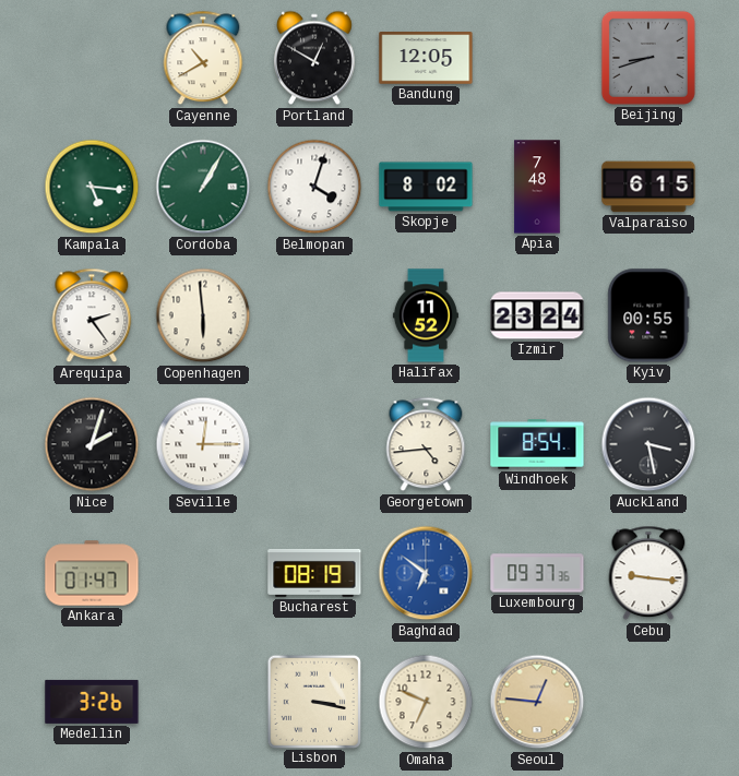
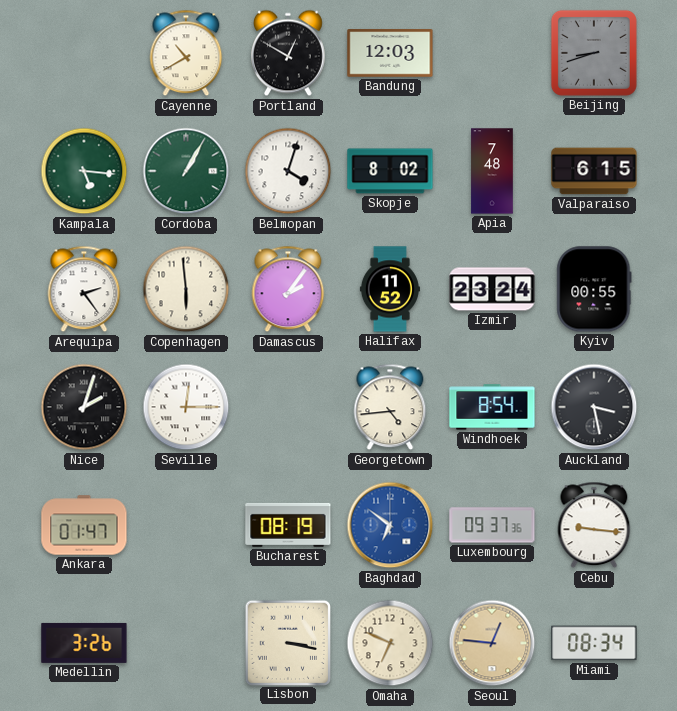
Bandung: 12:05 -> 12:03
Damascus: none -> 2:06
Miami: none -> 08:34
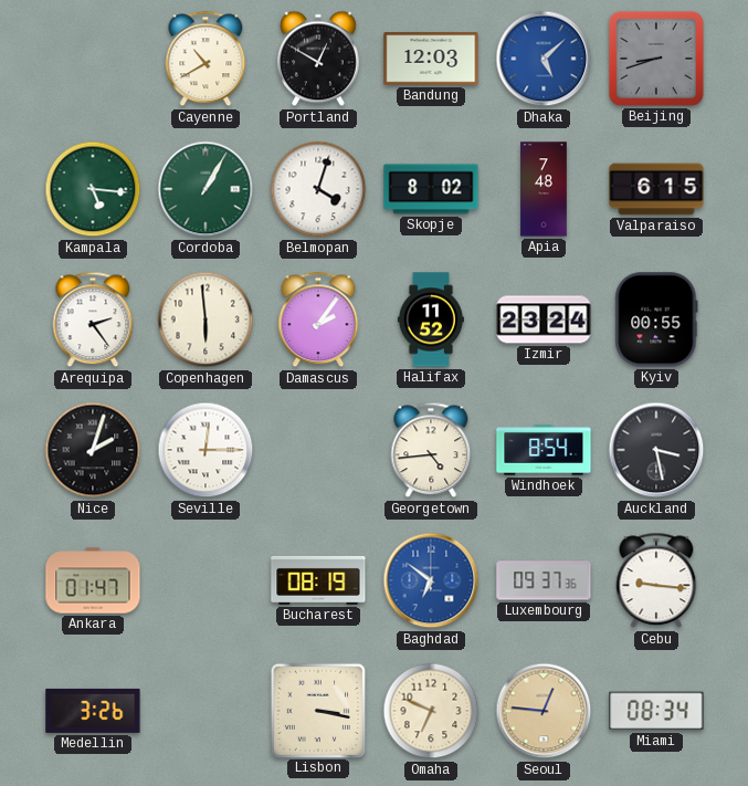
Dhaka: none -> 5:08
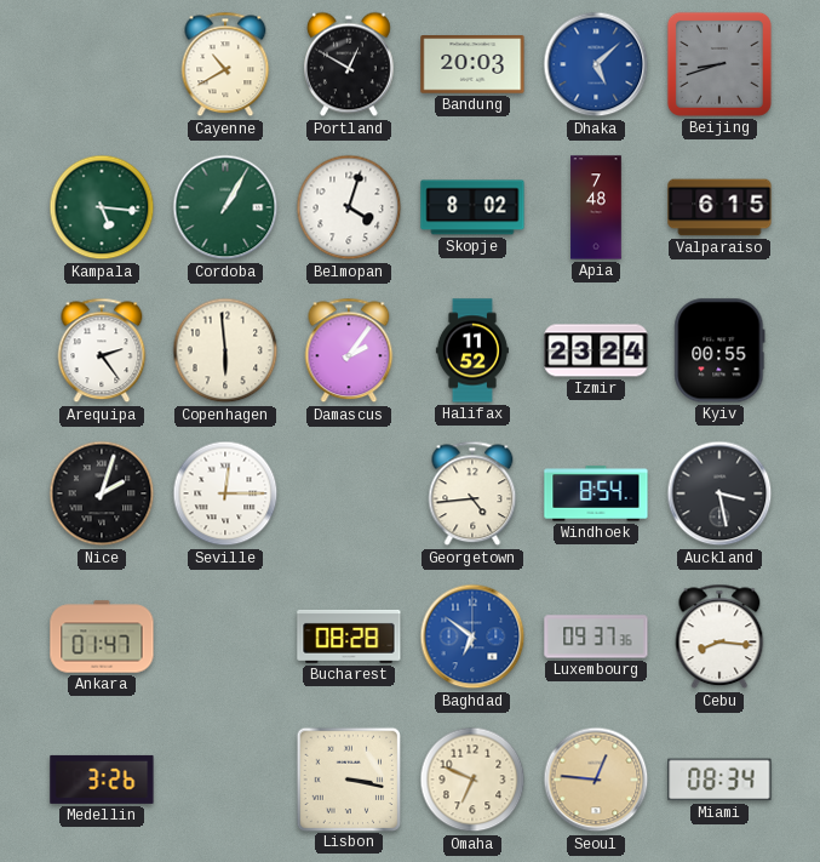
Bandung: 12:03 -> 20:03
Bucharest: 08:19 -> 08:28
Cebu: 9:16 -> 8:16
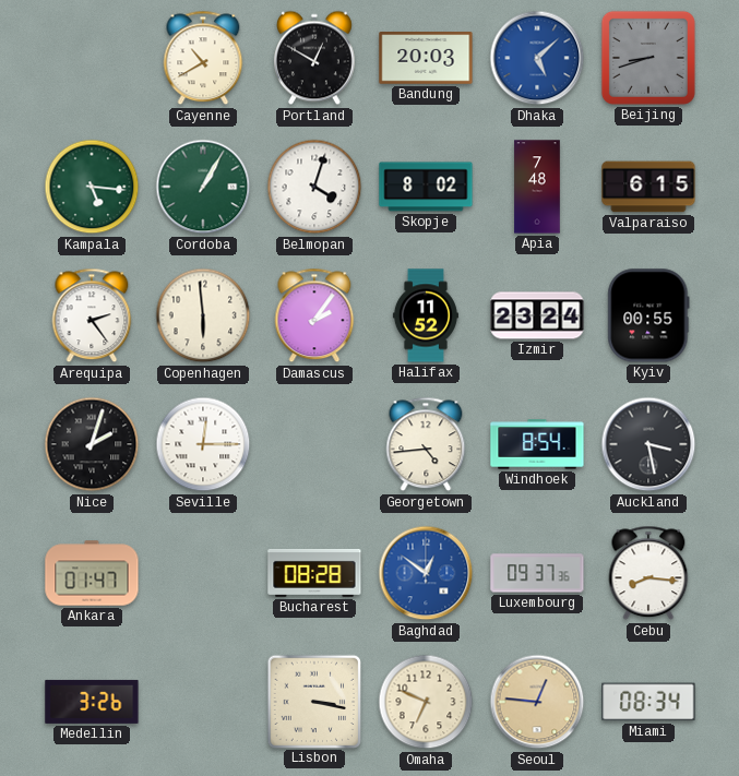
Baghdad: 6:51 -> 12:51
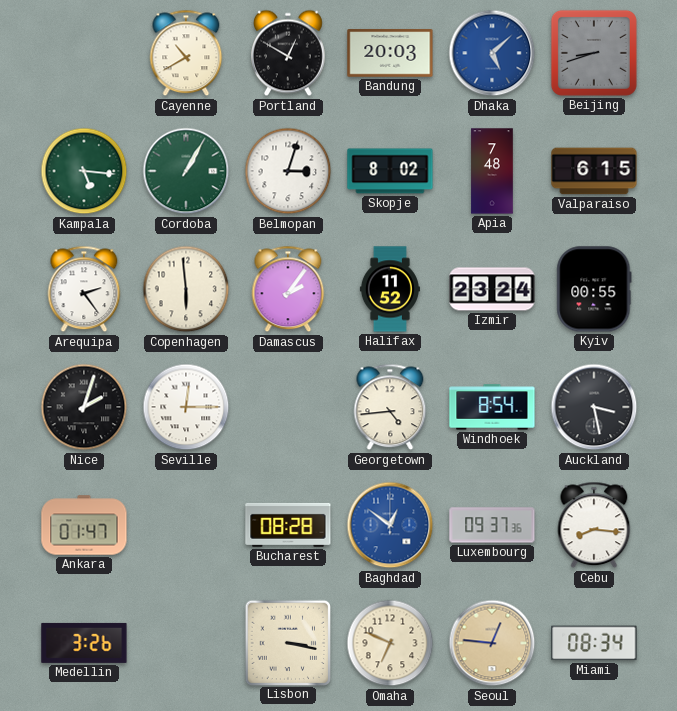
Belmopan: 4:03 -> 3:03
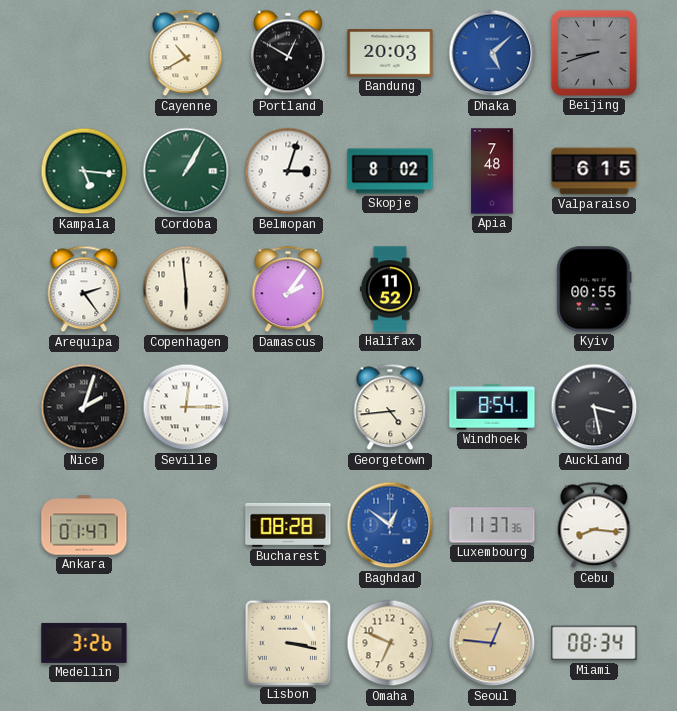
Izmir: 23:24 -> none
Luxembourg: 09:37 -> 11:37
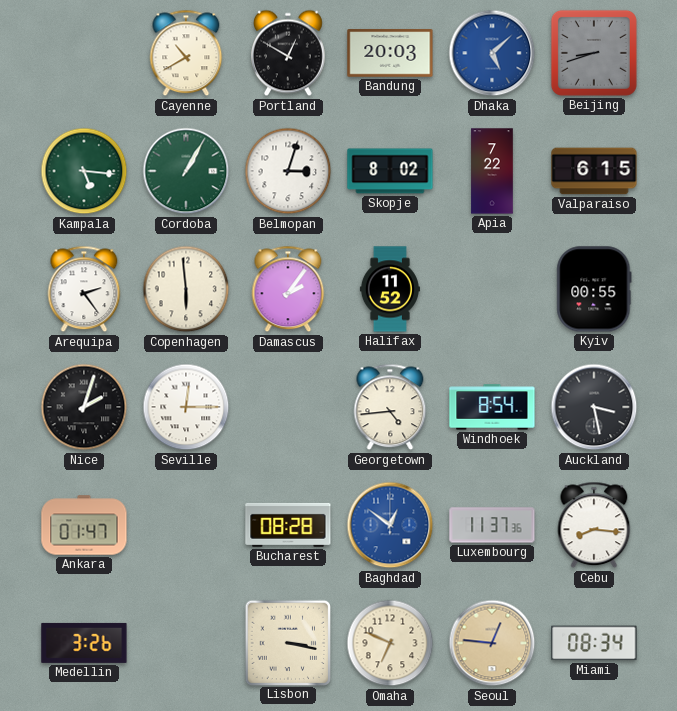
Apia: 7:48 -> 7:22
